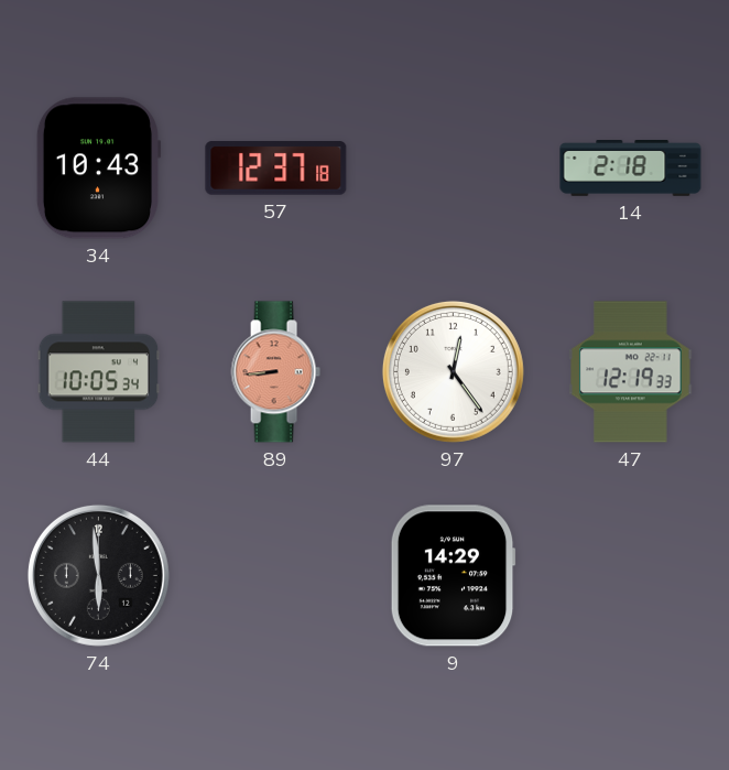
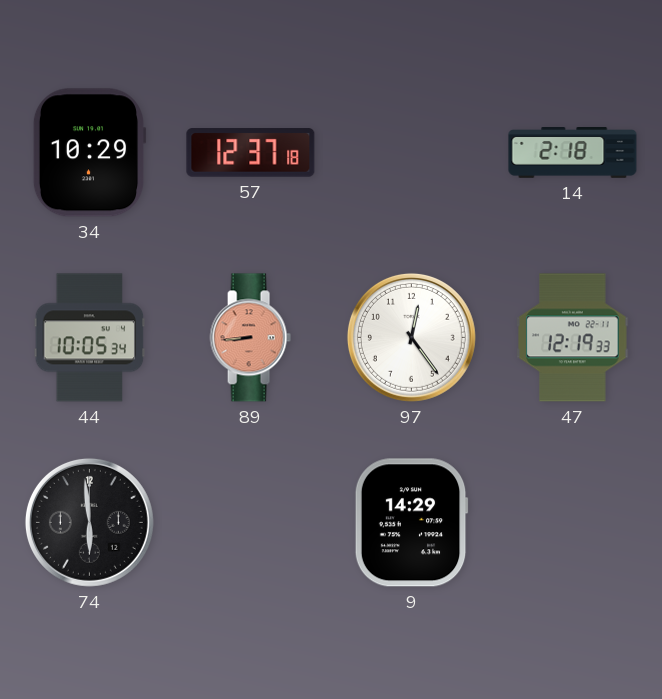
34: 10:43 -> 10:29
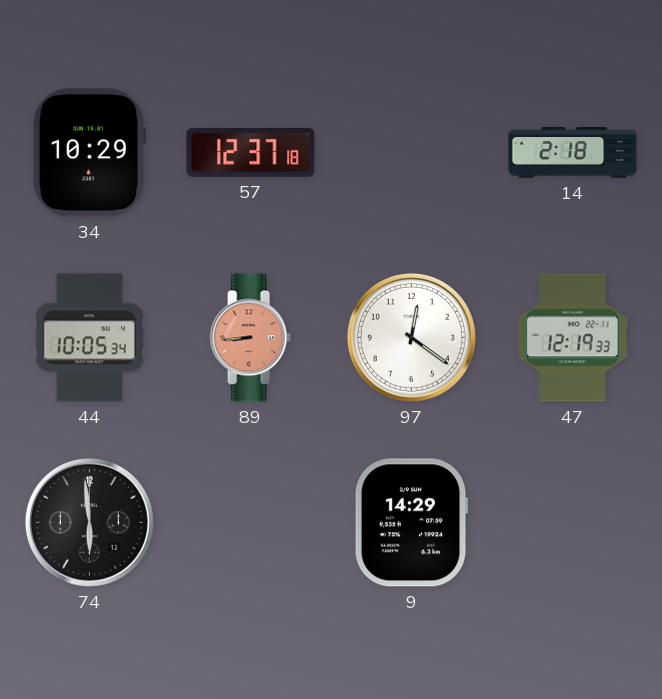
97: 12:24 -> 12:21
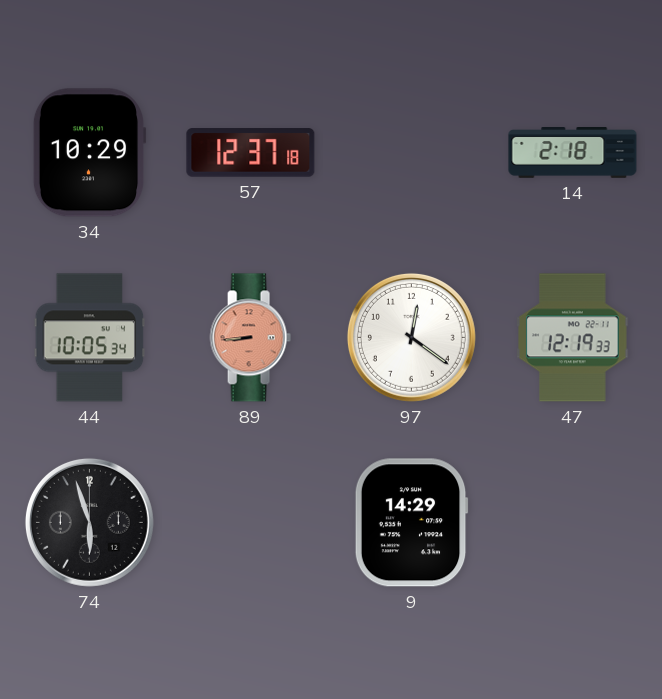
74: 5:59 -> 5:57
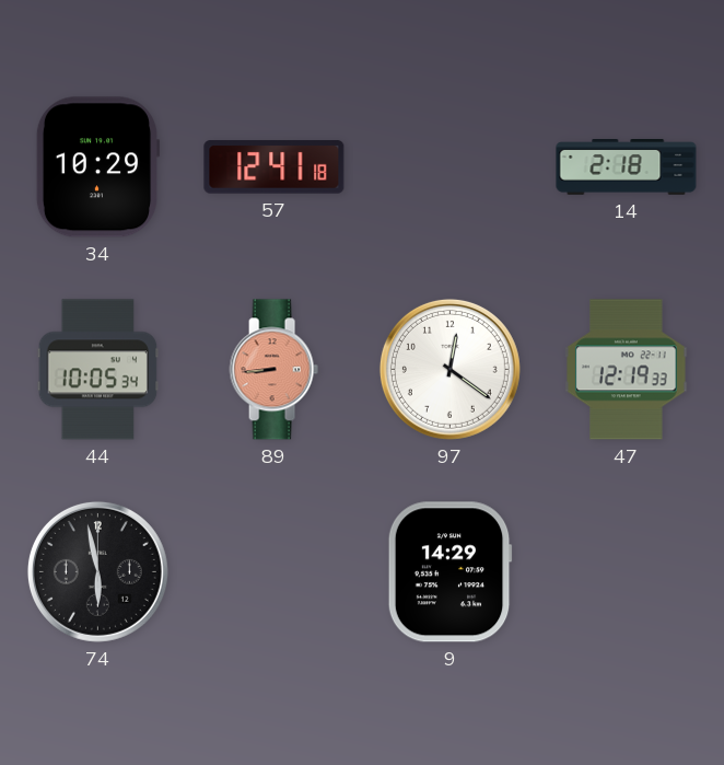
57: 12:37 -> 12:41
74: 5:57 -> 5:58
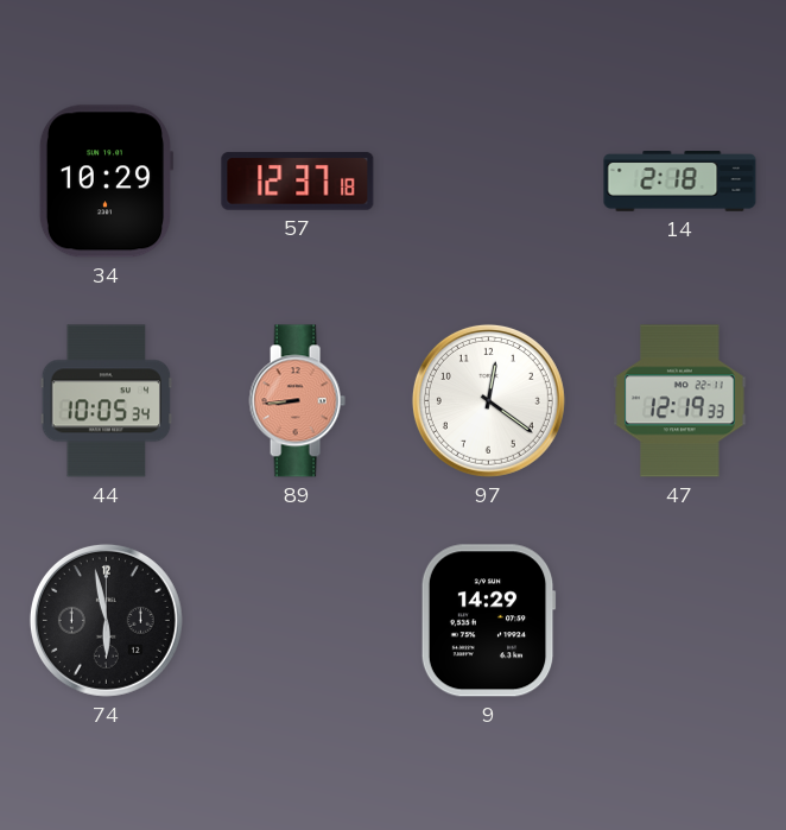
57: 12:41 -> 12:37
